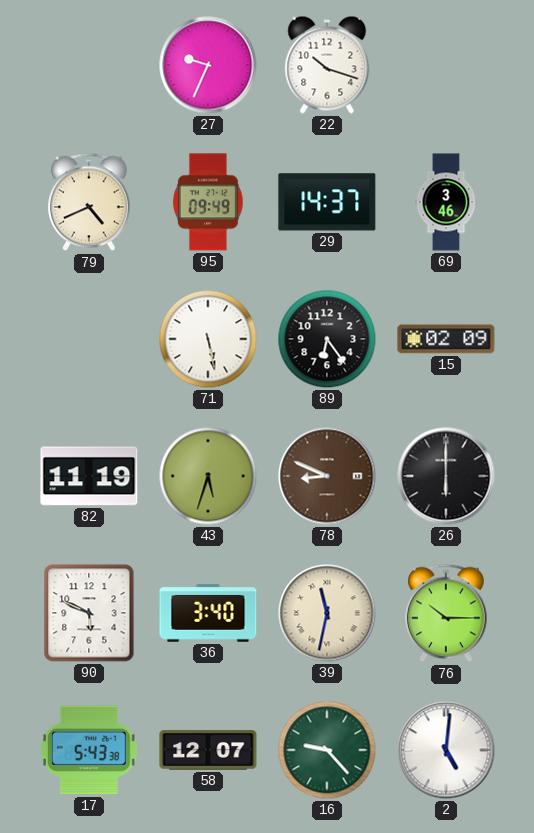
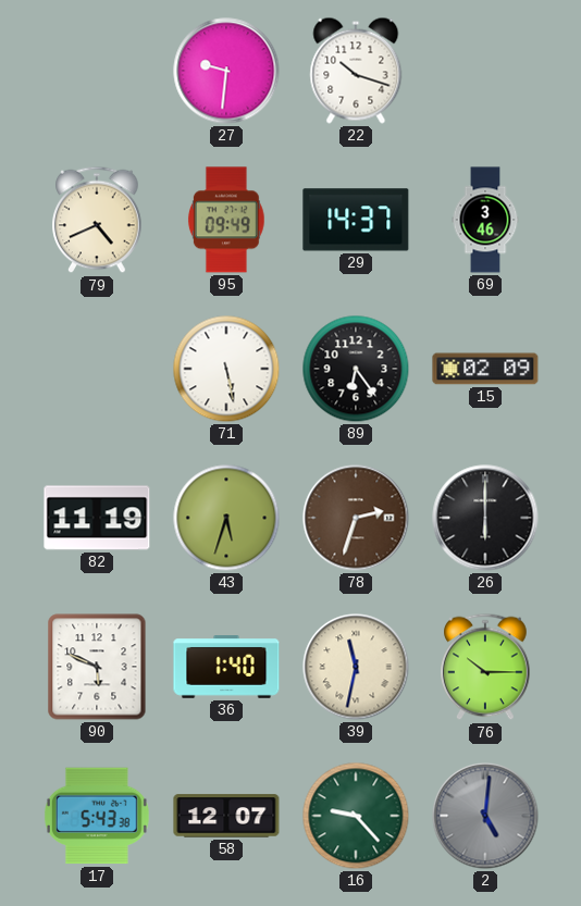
27: 9:34 -> 9:31
78: 8:49 -> 2:33
36: 3:40 -> 1:40
2 dial: white -> grey
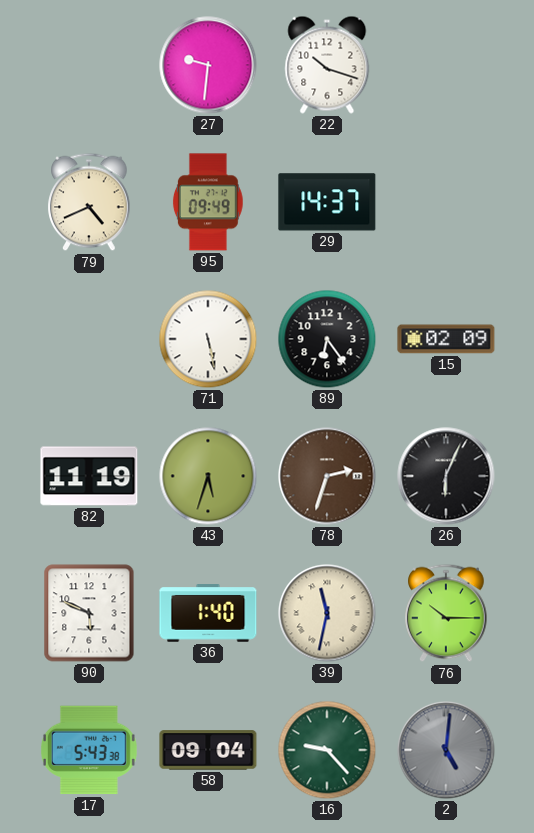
69: 3:46 -> none
26: 6:00 -> 6:04
58: 12:07 -> 09:04
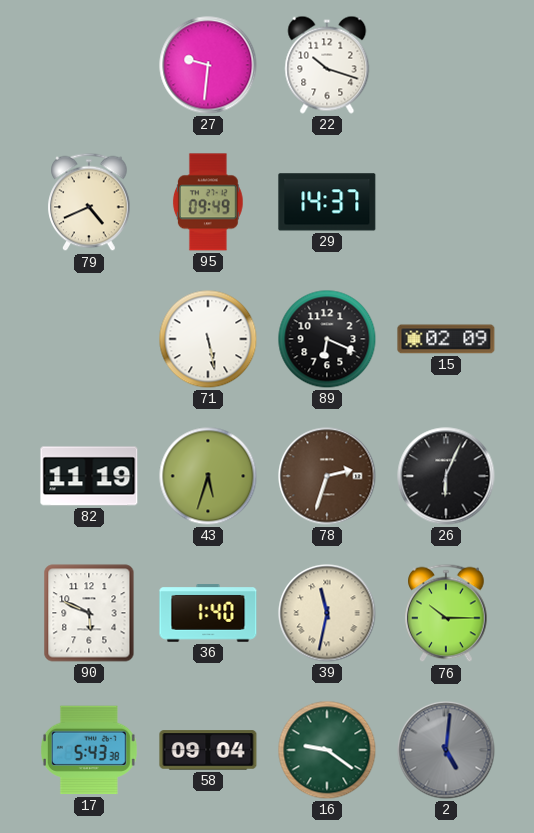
89: 6:24 -> 6:19
16: 9:23 -> 9:21
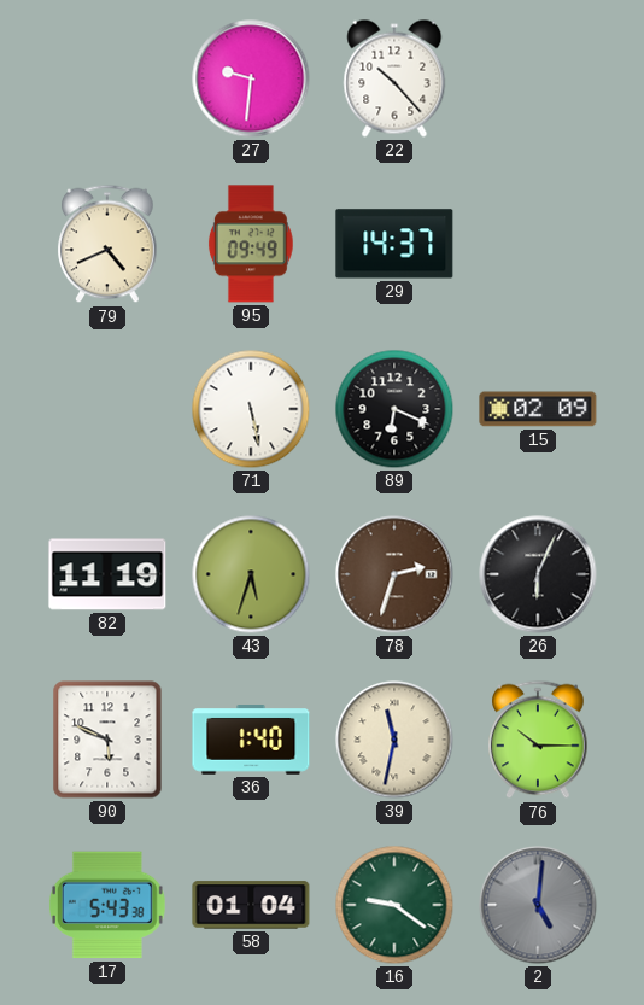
22: 10:18 -> 10:23
58: 09:04 -> 01:04
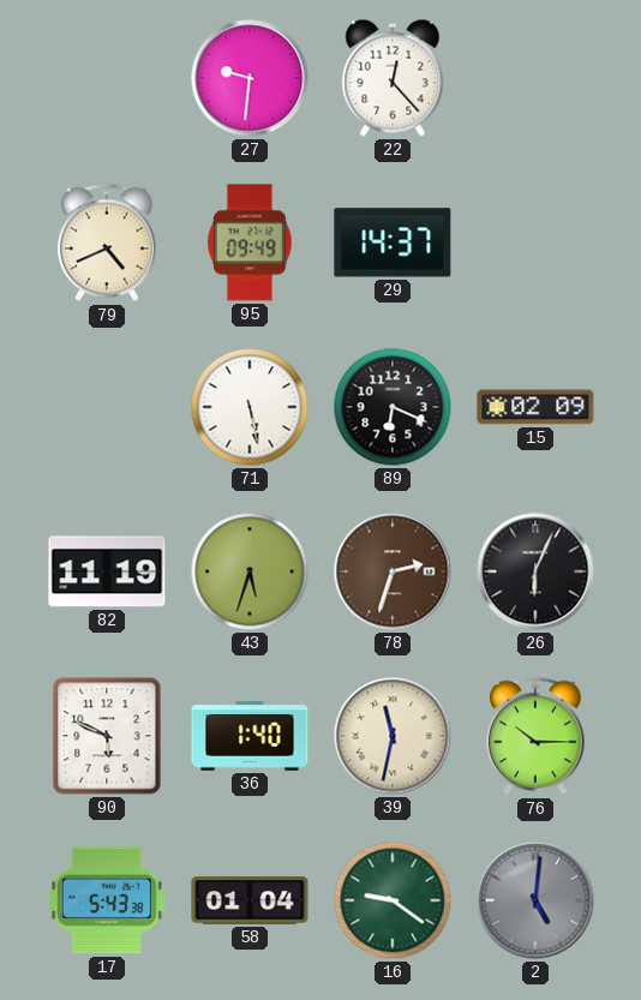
22: 10:23 -> 12:23
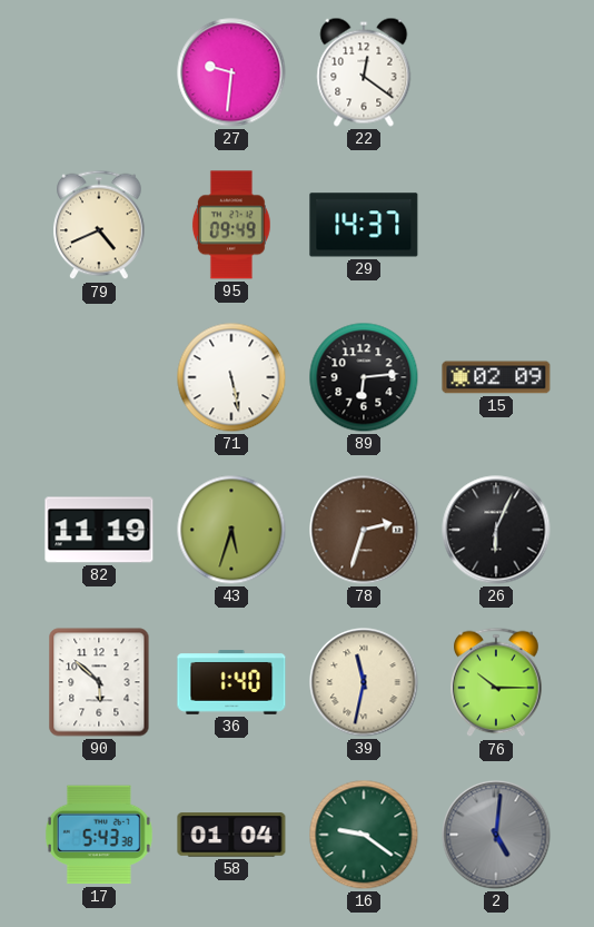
22: 12:23 -> 12:21
89: 6:19 -> 6:14
90: 5:49 -> 5:52
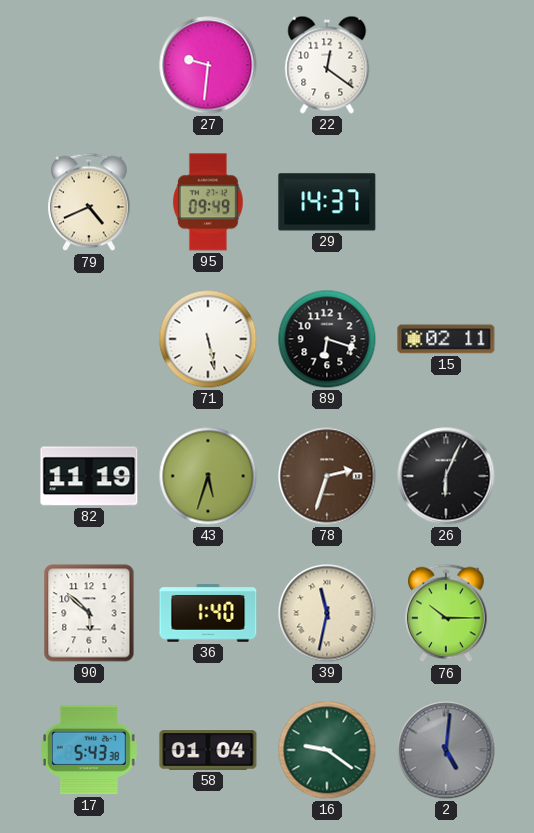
89: 6:14 -> 6:18
15: 02:09 -> 02:11
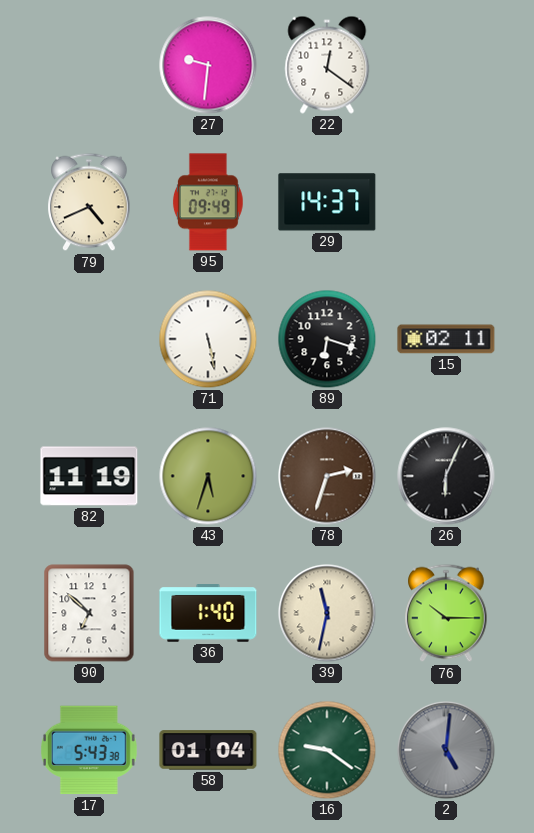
90: 5:52 -> 6:52
